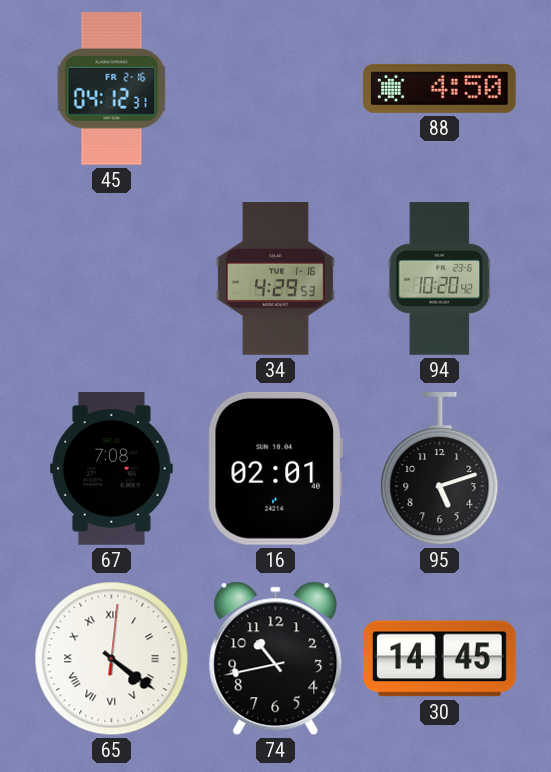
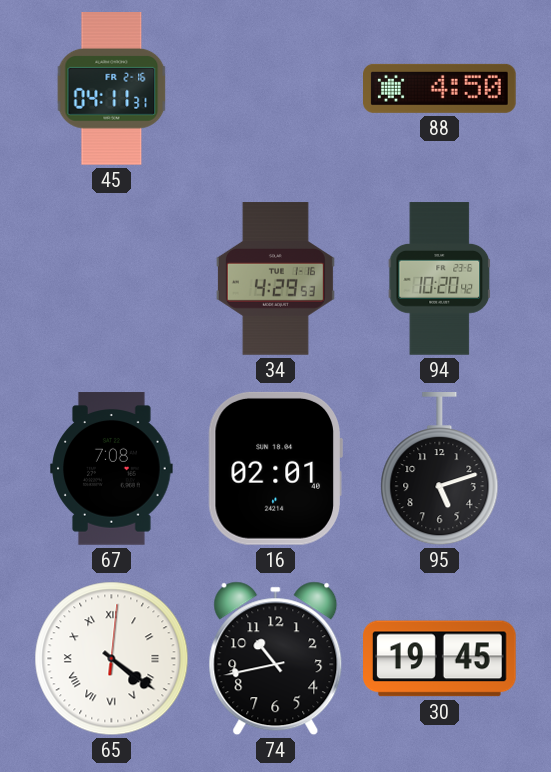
45: 04:12 -> 04:11
30: 14:45 -> 19:45
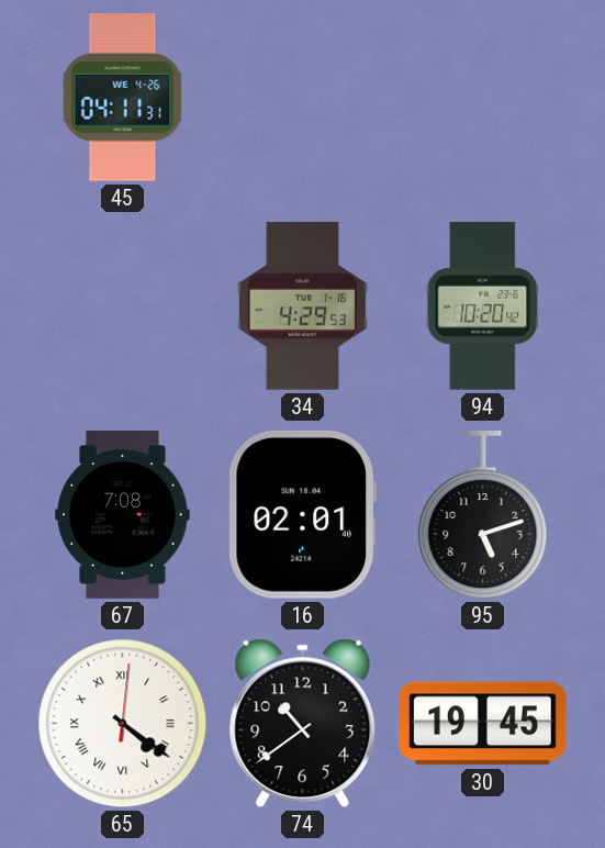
45 date: FR 2-16 -> WE 4-26
88: 4:50 -> none
74: 10:43 -> 10:39
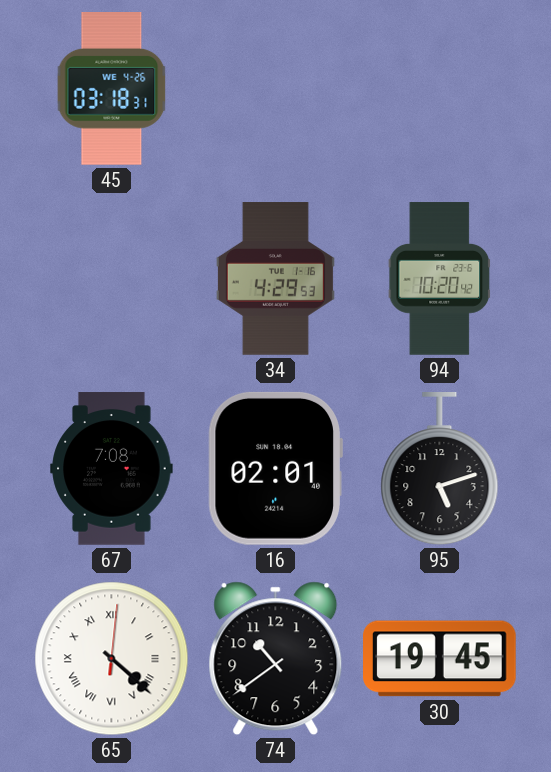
45: 04:11 -> 03:18
65: 4:21 -> 4:22
